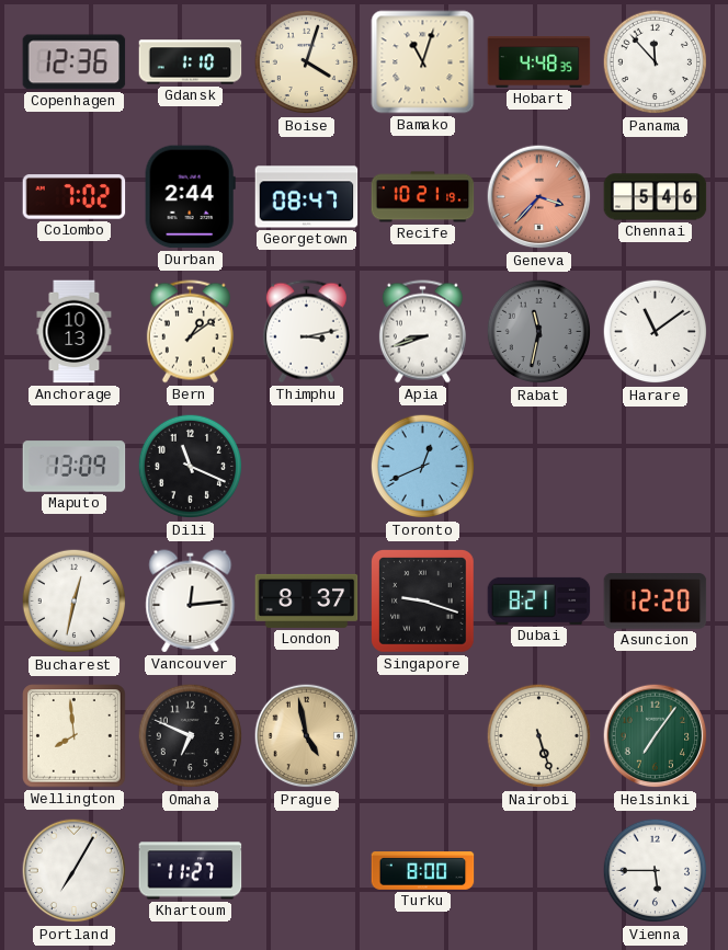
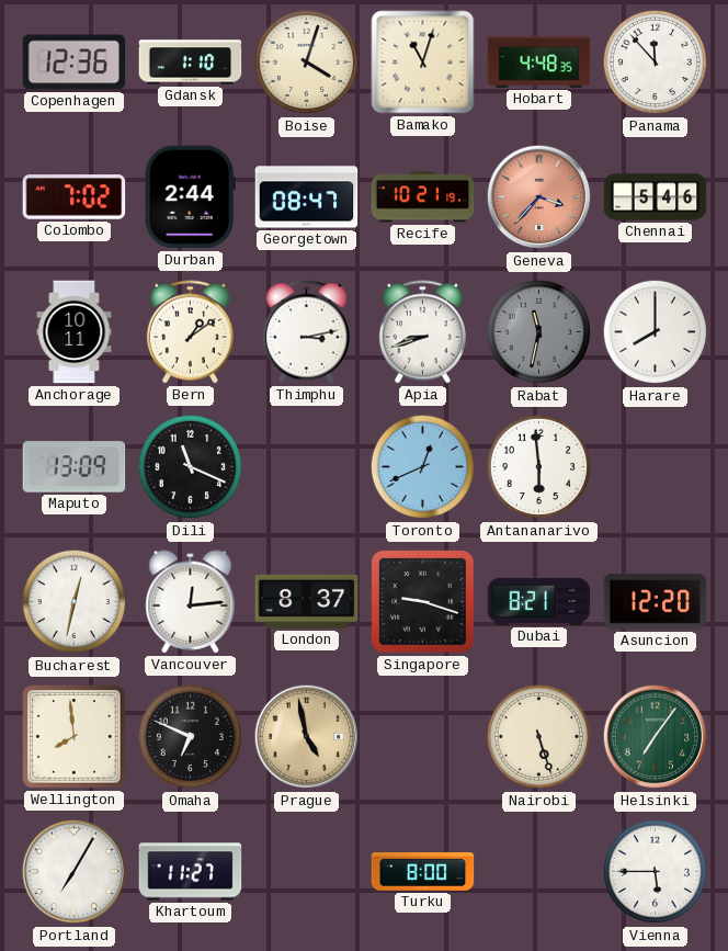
Anchorage: 10:13 -> 10:11
Harare: 11:09 -> 8:00
Antananarivo: none -> 5:59
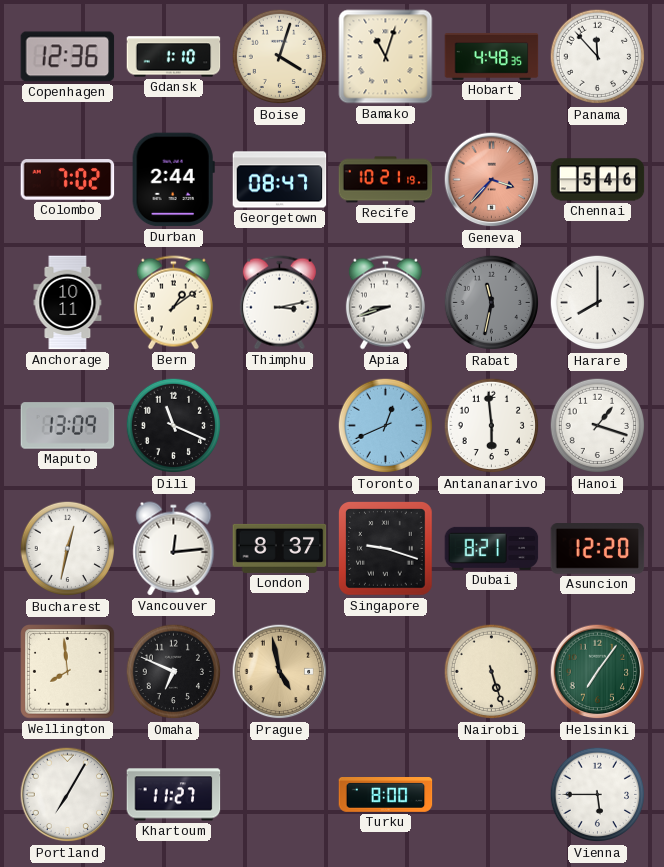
Hanoi: none -> 1:18
